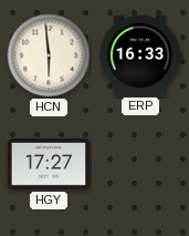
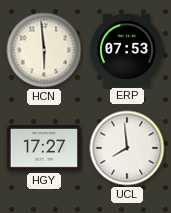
ERP: 16:33 -> 07:53
UCL: none -> 7:59
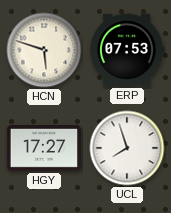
HCN: 5:59 -> 5:48
UCL: 7:59 -> 7:57
